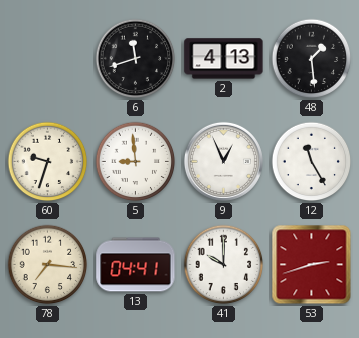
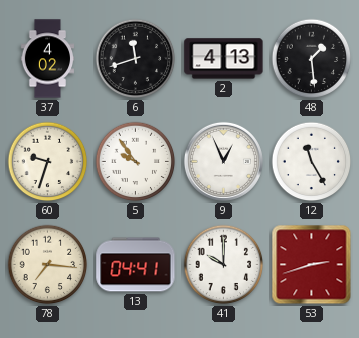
37: none -> 4:02
5: 8:59 -> 9:54
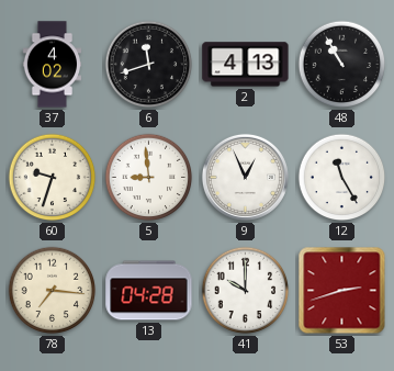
48: 1:29 -> 10:55
5: 9:54 -> 8:59
13: 04:41 -> 04:28
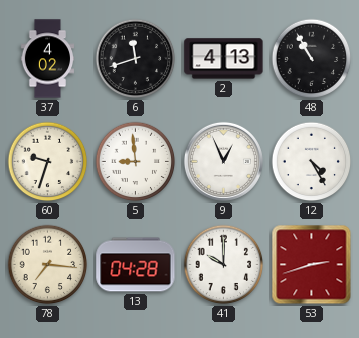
12: 11:25 -> 4:25
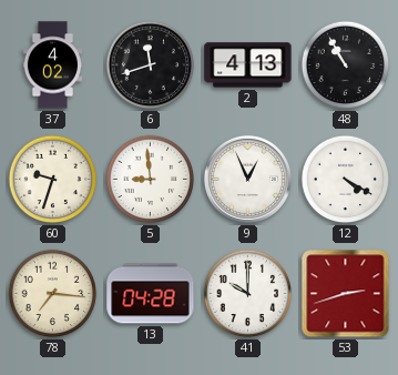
12: 4:25 -> 4:20
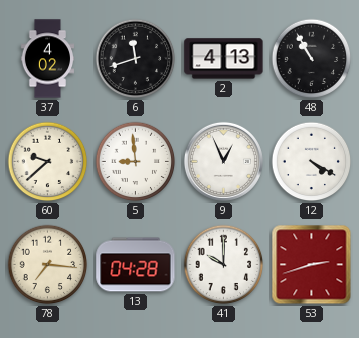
60: 9:33 -> 9:38
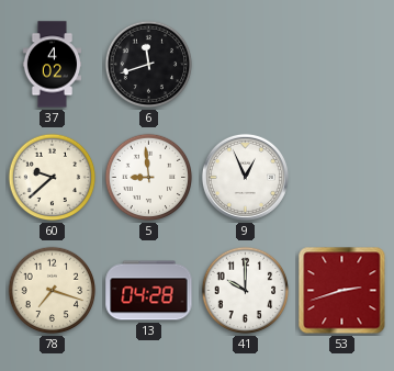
2: 4:13 -> none
48: 10:55 -> none
12: 4:20 -> none
78: 7:16 -> 7:18
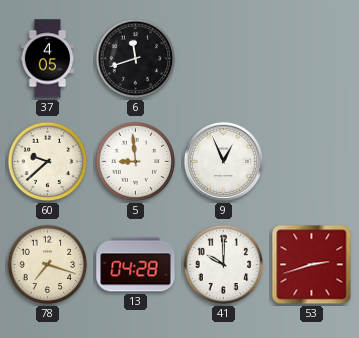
37: 4:02 -> 4:05
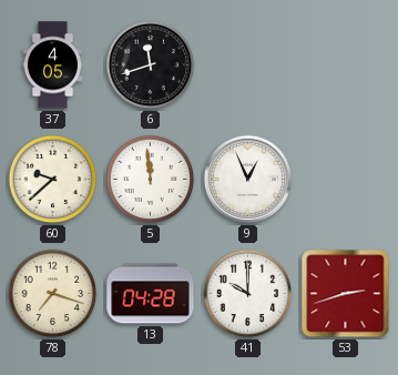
5: 8:59 -> 11:59
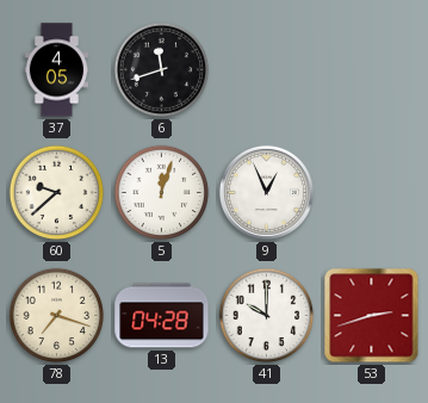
5: 11:59 -> 12:03
